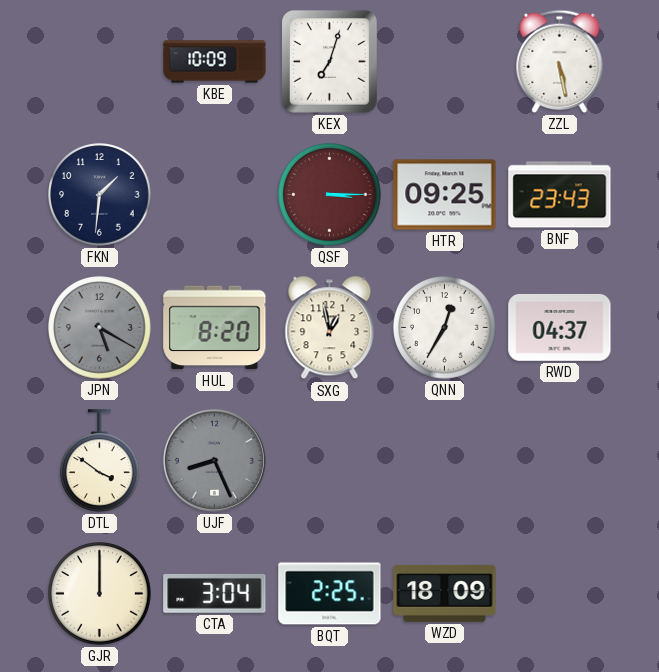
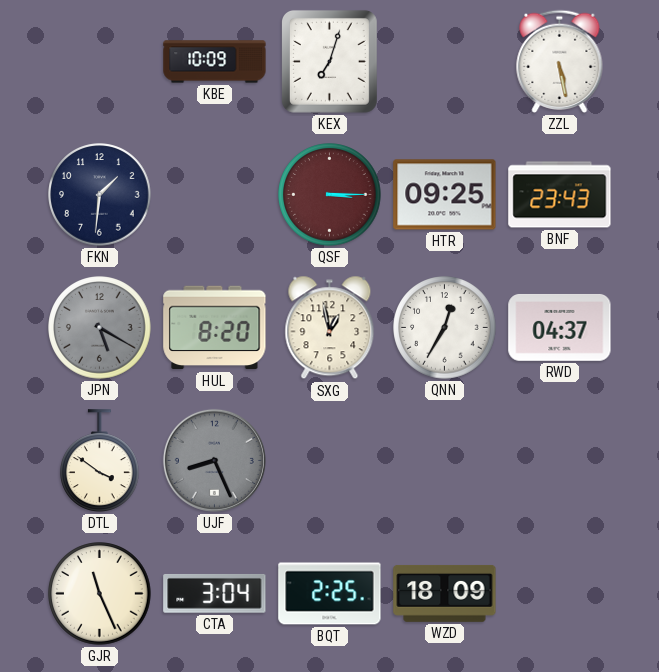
GJR: 12:00 -> 11:26
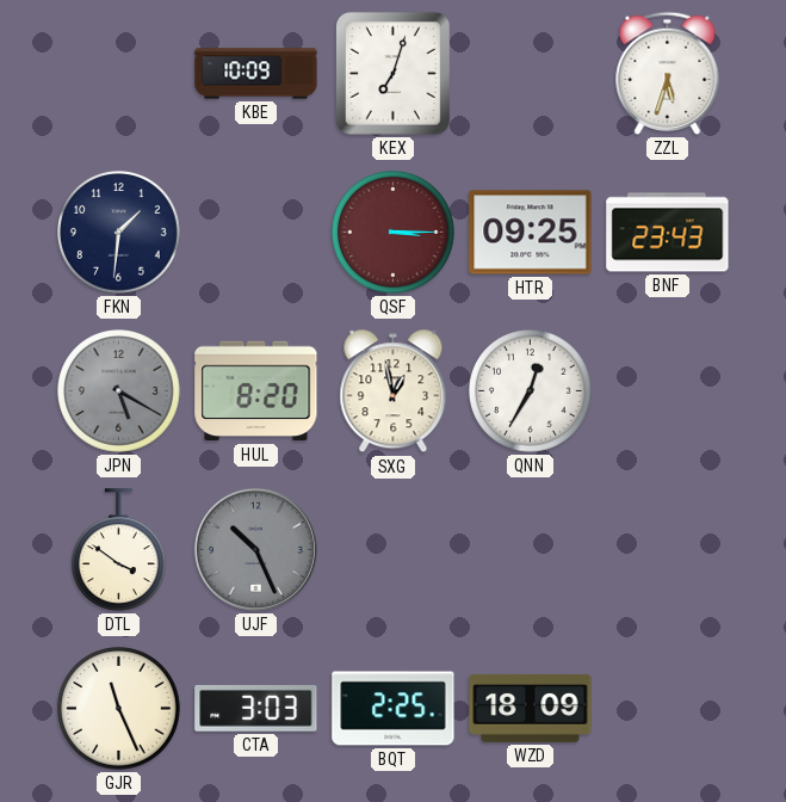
ZZL: 5:28 -> 5:33
RWD: 04:37 -> none
UJF: 8:26 -> 10:26
CTA: 3:04 -> 3:03
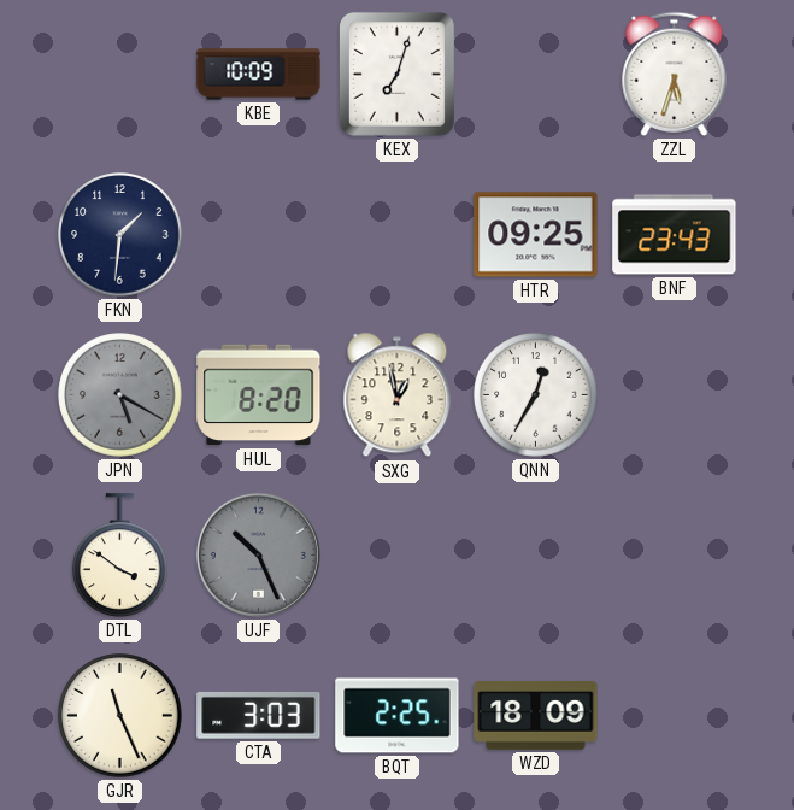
QSF: 3:15 -> none
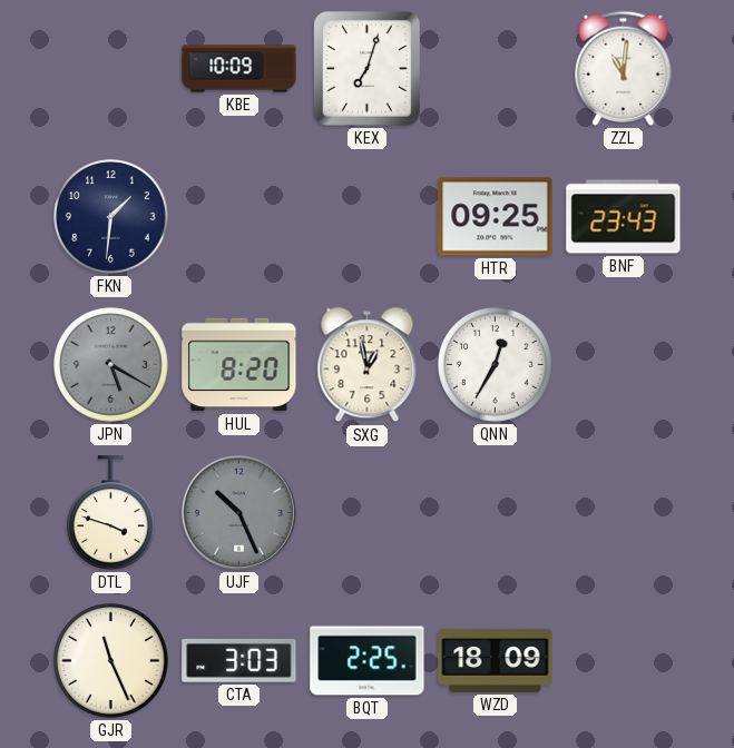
ZZL: 5:33 -> 11:01
DTL: 3:51 -> 3:48
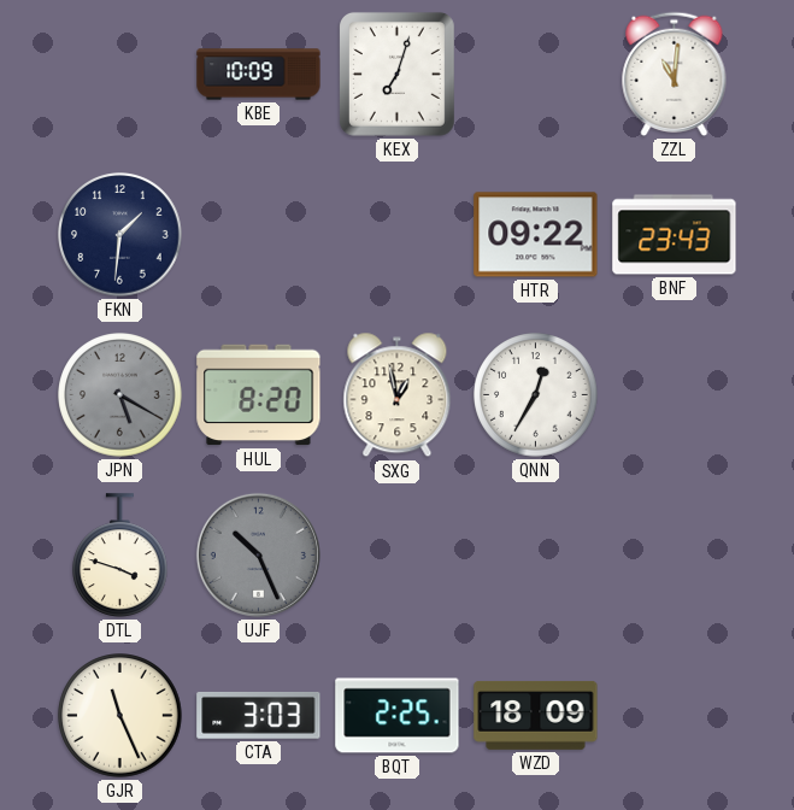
HTR: 09:25 -> 09:22
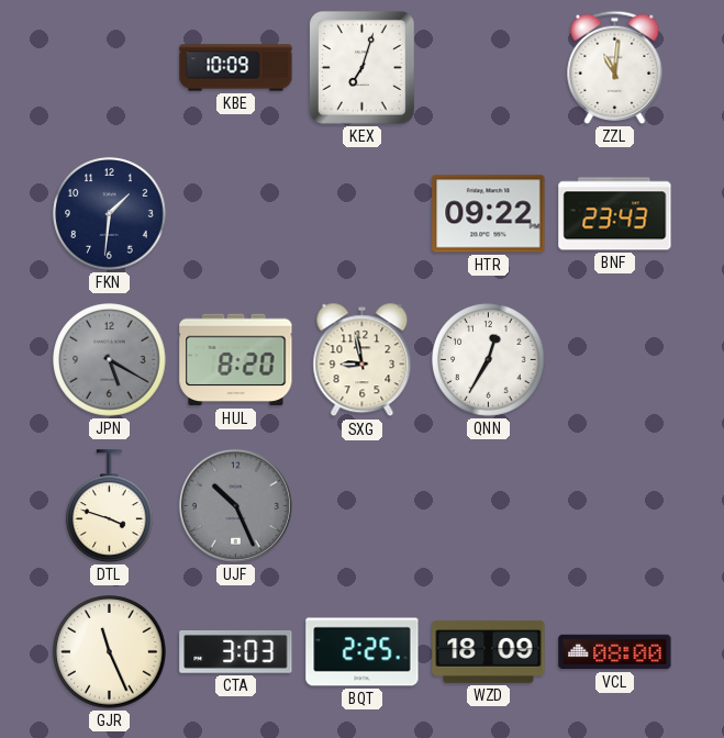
SXG: 12:58 -> 8:58
VCL: none -> 08:00
